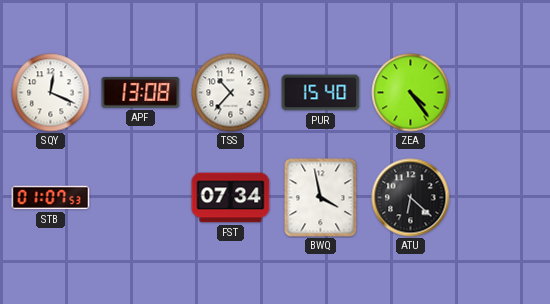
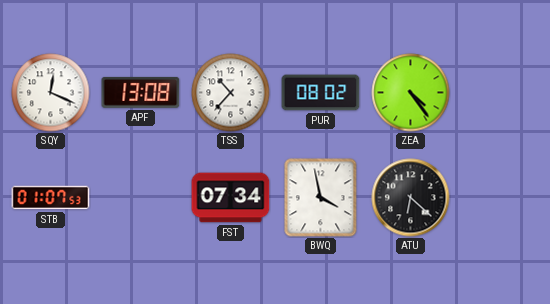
PUR: 15:40 -> 08:02
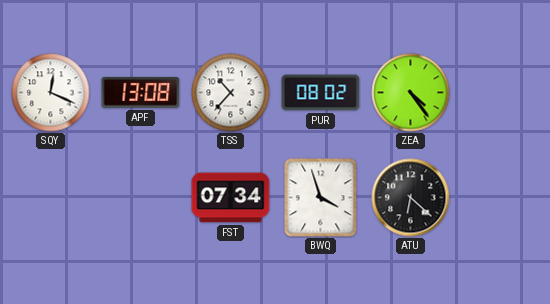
STB: 01:07 -> none
BWQ: 3:58 -> 3:57
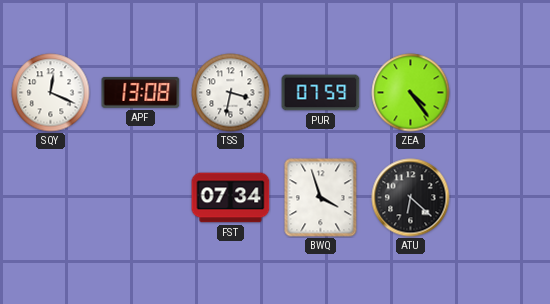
TSS: 10:37 -> 3:32
PUR: 08:02 -> 07:59
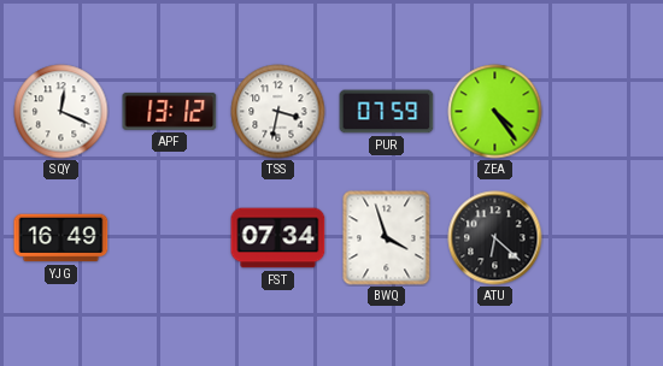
APF: 13:08 -> 13:12
YJG: none -> 16:49
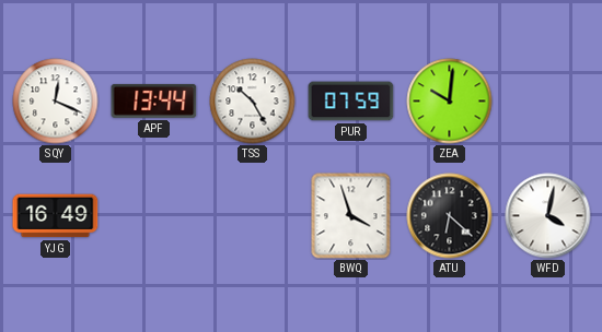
APF: 13:12 -> 13:44
TSS: 3:32 -> 10:25
ZEA: 4:24 -> 10:01
FST: 07:34 -> none
WFD: none -> 4:02
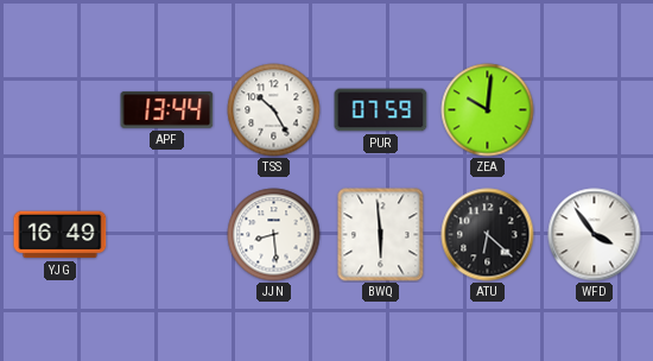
SQY: 12:19 -> none
JJN: none -> 8:29
BWQ: 3:57 -> 5:59
WFD: 4:02 -> 3:54
